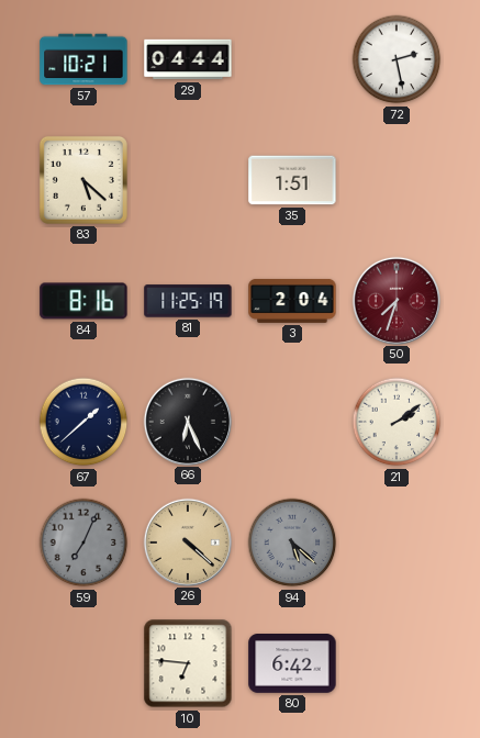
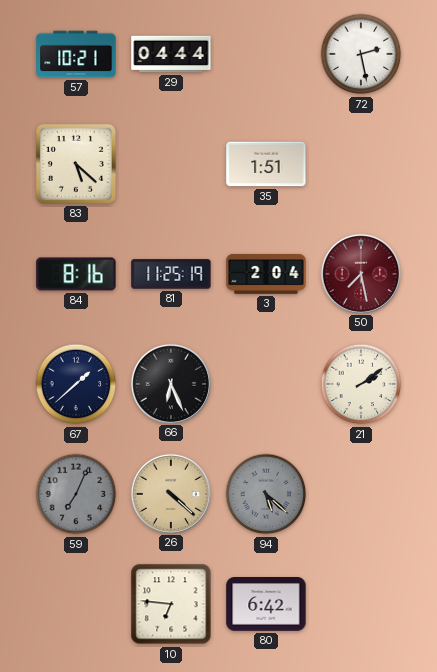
50: 7:33 -> 7:28
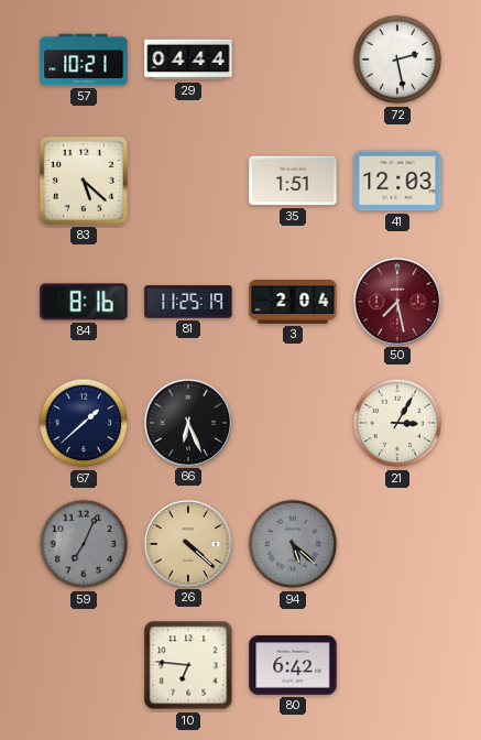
41: none -> 12:03
21: 2:09 -> 3:05
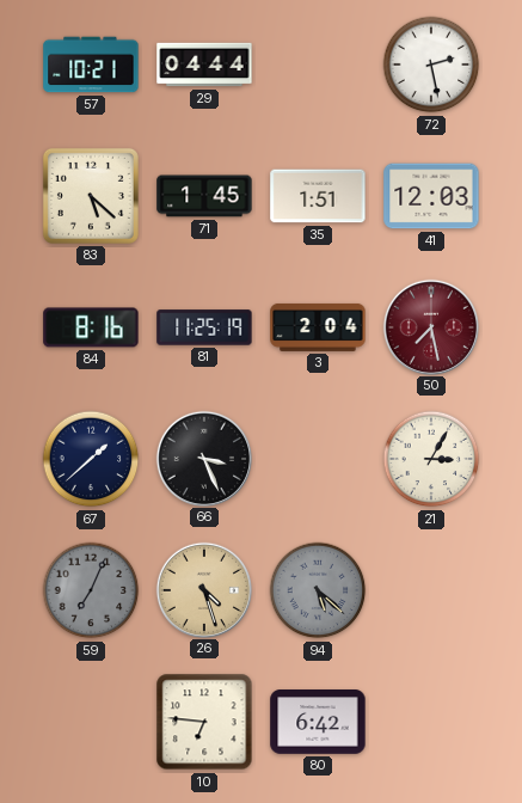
71: none -> 1:45
66: 6:26 -> 3:26
26: 4:22 -> 4:27
